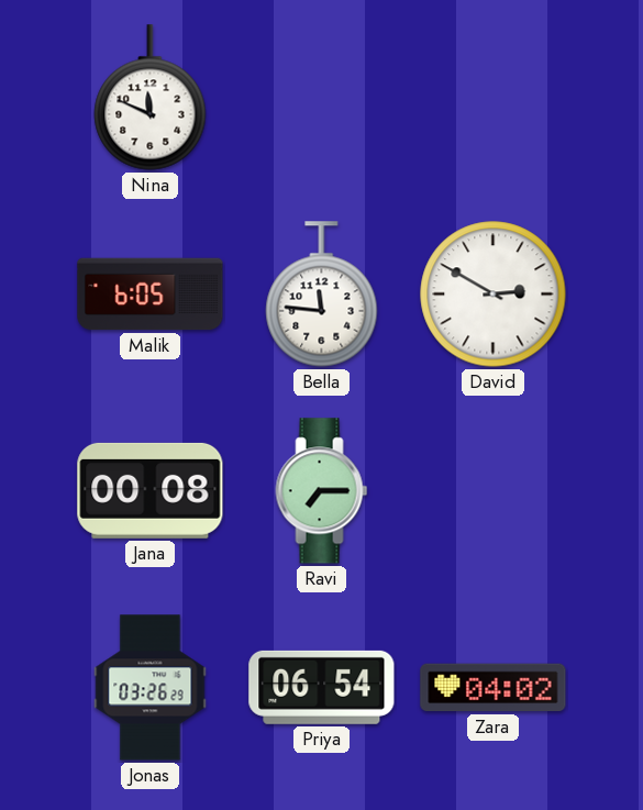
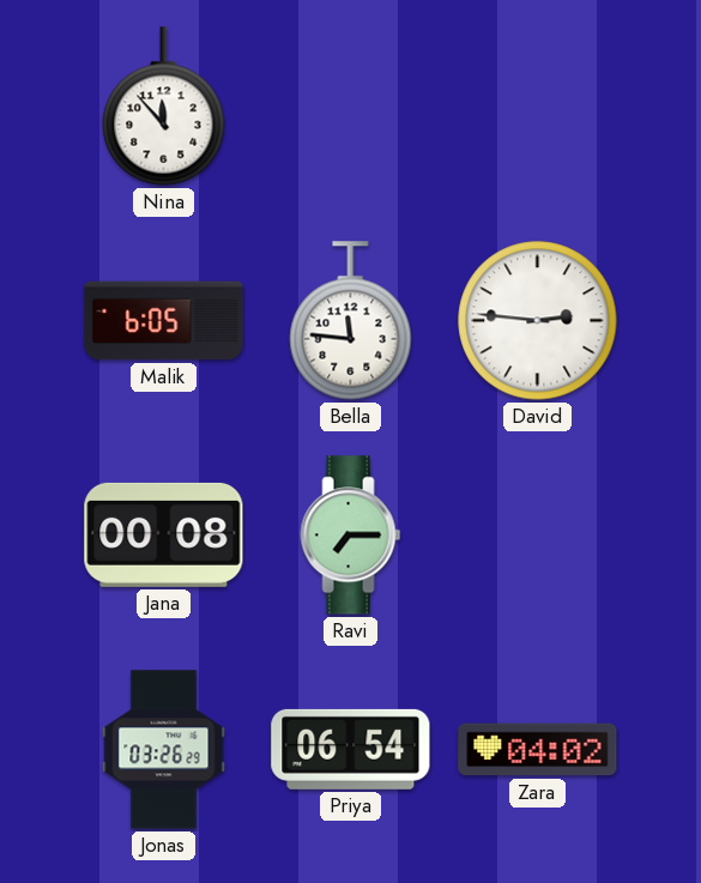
Nina: 11:49 -> 11:53
David: 2:50 -> 2:46
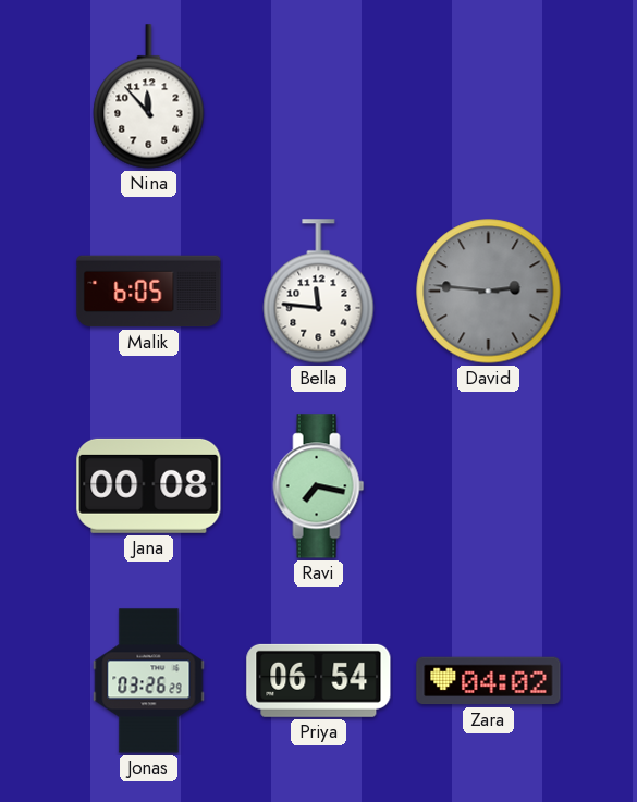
David dial: white -> grey
Ravi: 7:15 -> 7:17
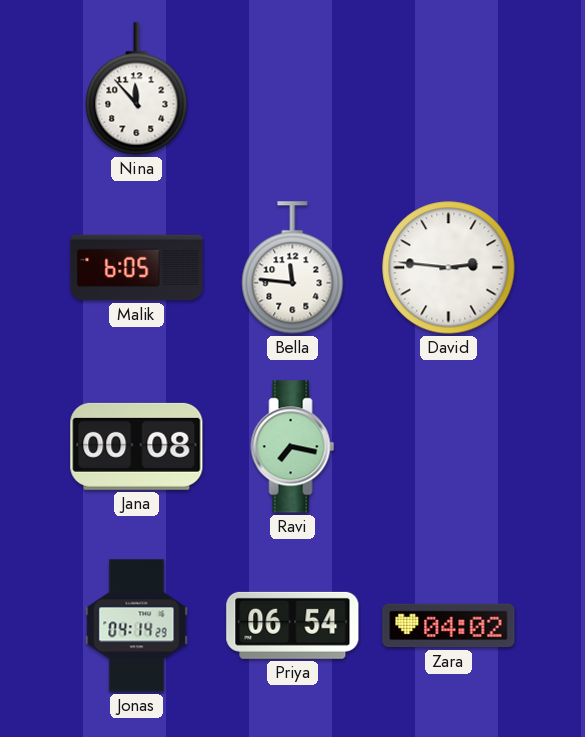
David dial: grey -> white
Jonas: 03:26 -> 04:14
